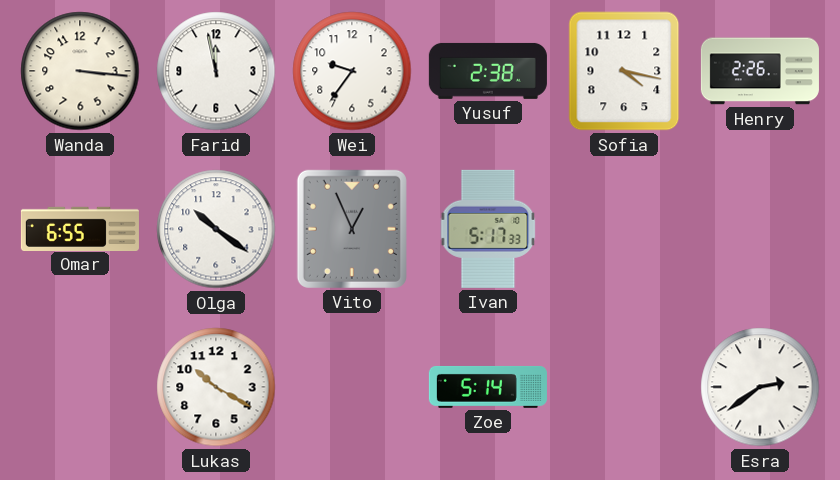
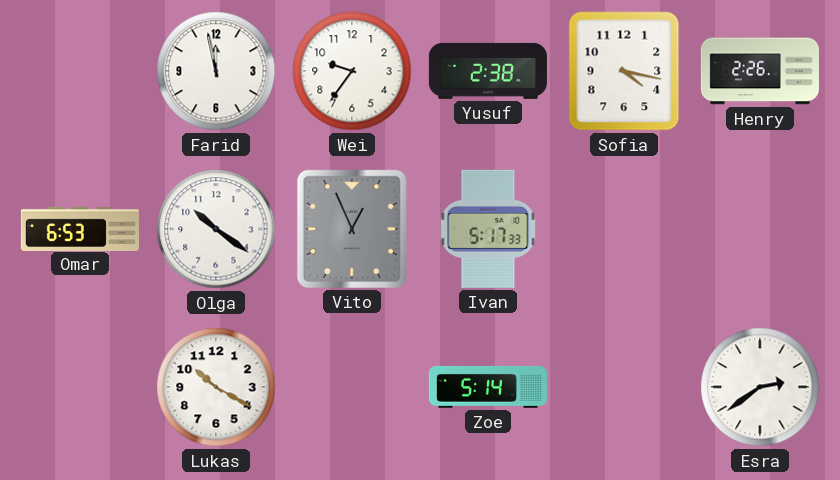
Wanda: 3:16 -> none
Omar: 6:55 -> 6:53
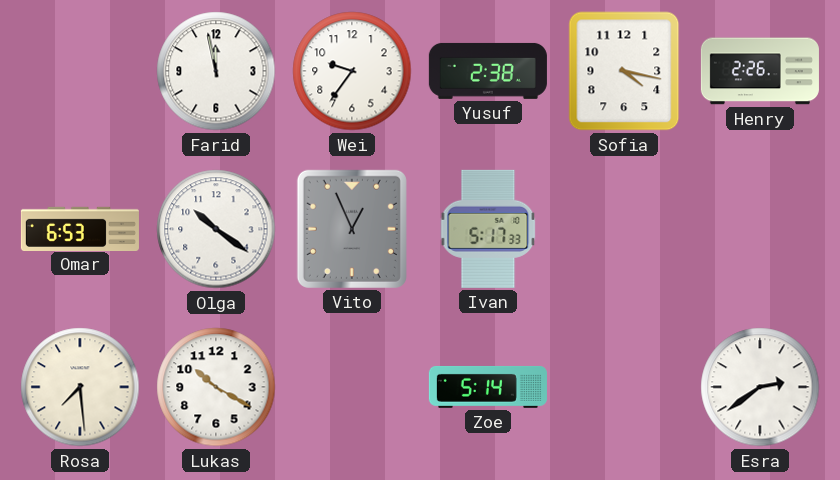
Rosa: none -> 7:29
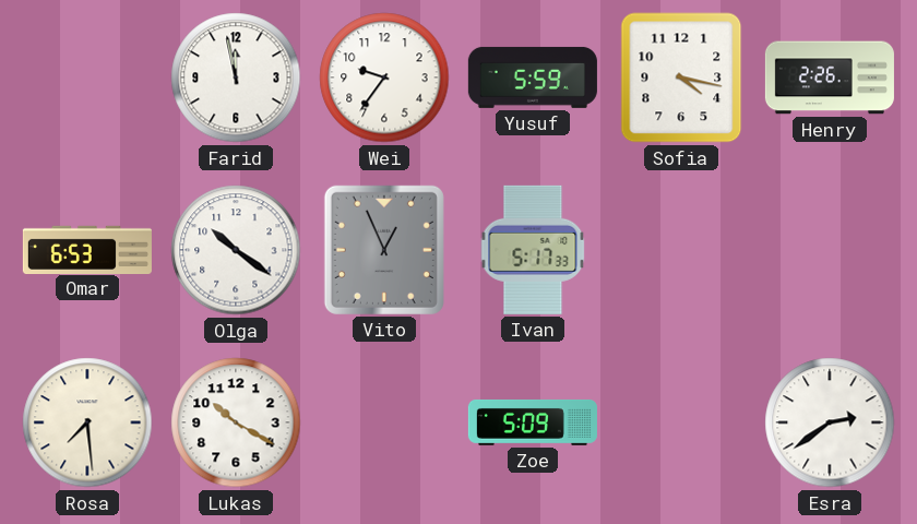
Yusuf: 2:38 -> 5:59
Zoe: 5:14 -> 5:09
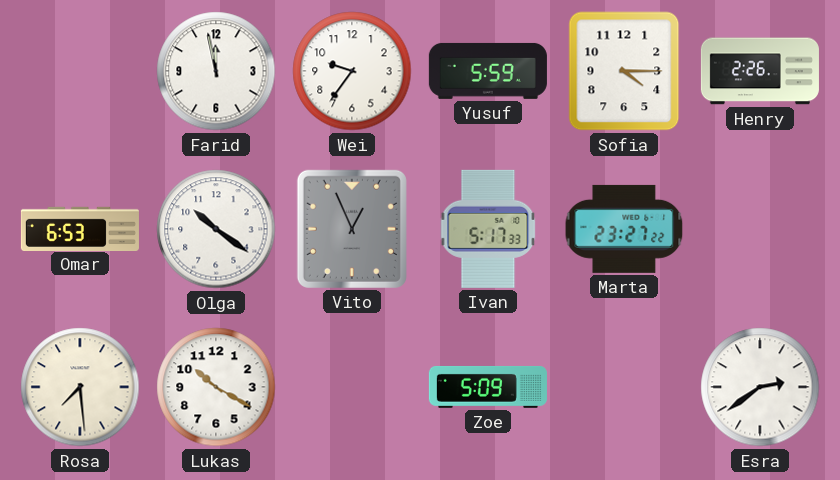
Sofia: 4:17 -> 4:15
Marta: none -> 23:27
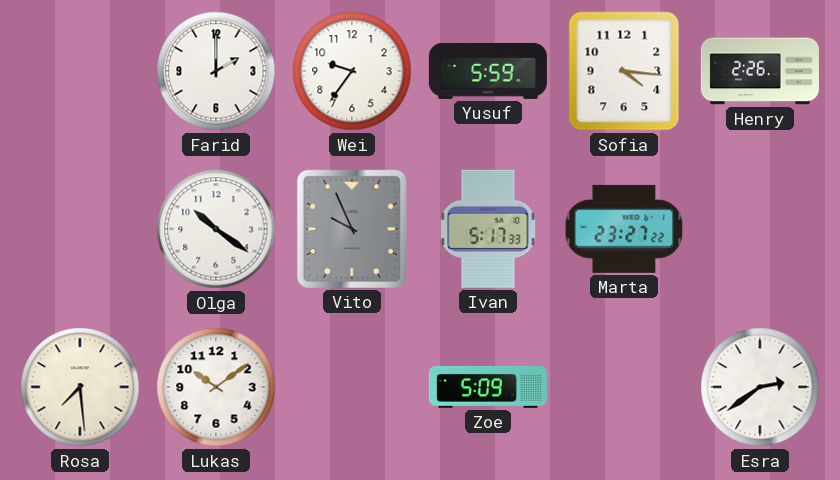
Farid: 11:58 -> 2:00
Sofia: 4:15 -> 4:16
Omar: 6:53 -> none
Vito: 12:56 -> 9:56
Lukas: 10:20 -> 10:09
